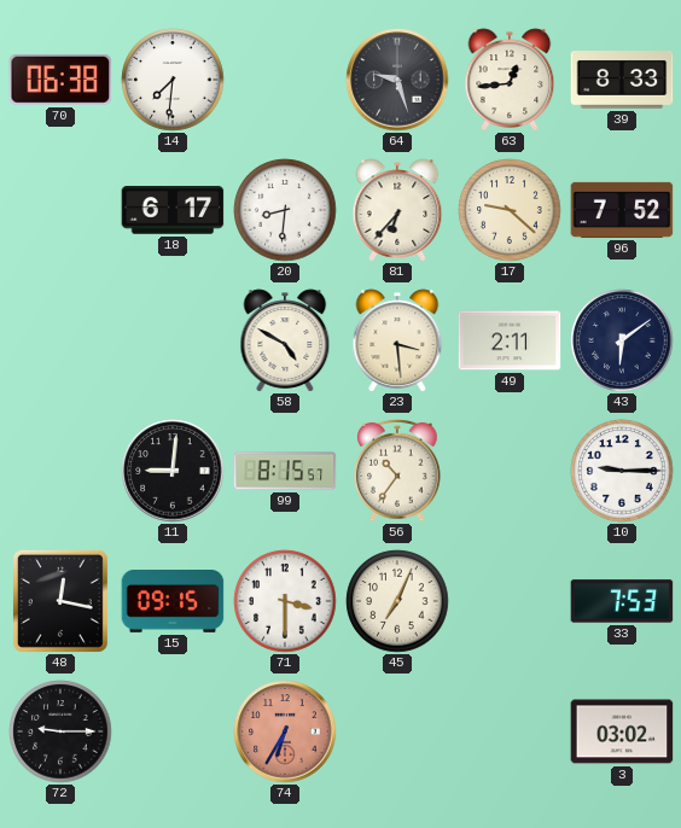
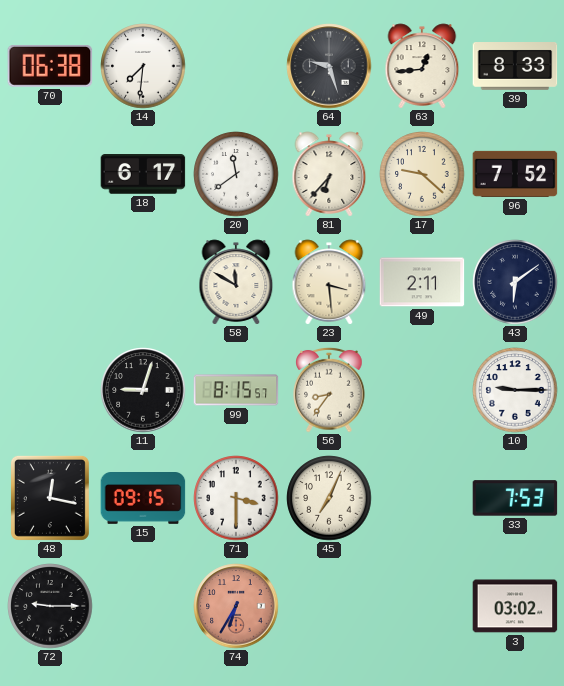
20: 8:31 -> 11:39
58: 4:50 -> 11:50
11: 9:01 -> 9:03
56: 10:36 -> 8:36
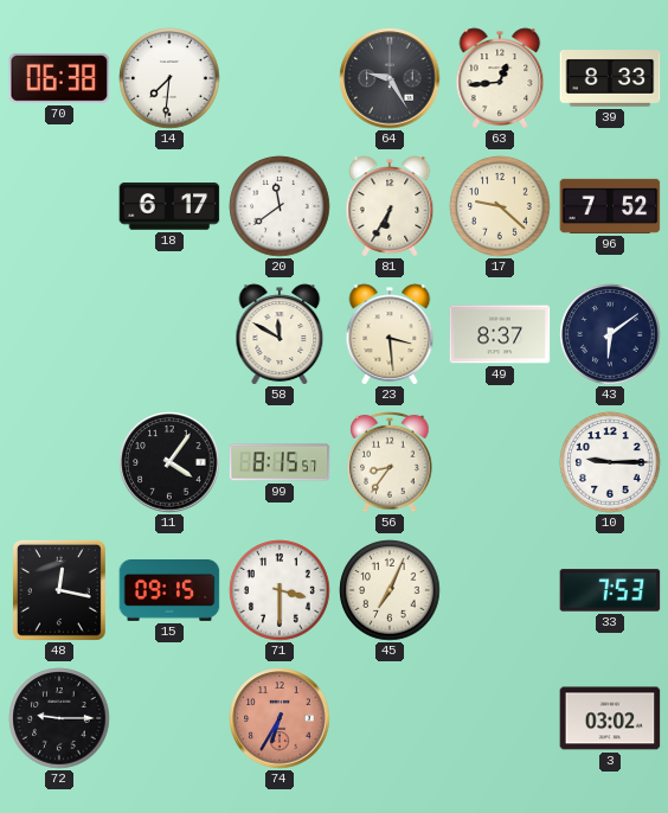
64: 9:27 -> 9:25
81: 6:37 -> 6:35
49: 2:11 -> 8:37
11: 9:03 -> 4:06
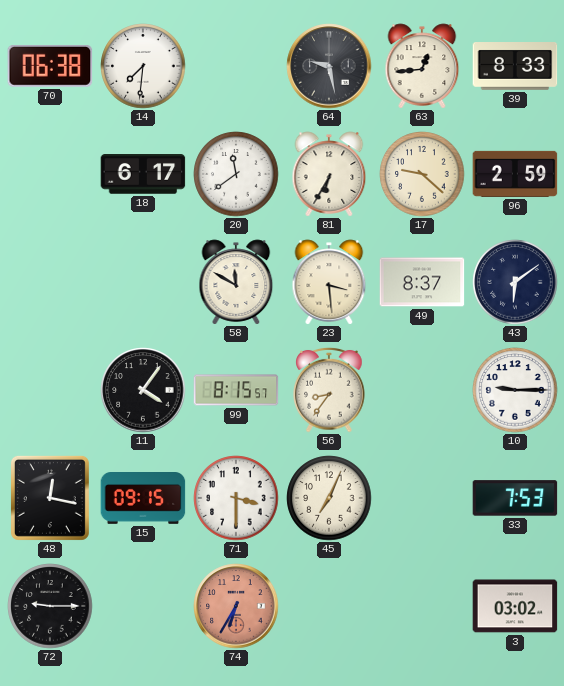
64: 9:25 -> 9:28
96: 7:52 -> 2:59
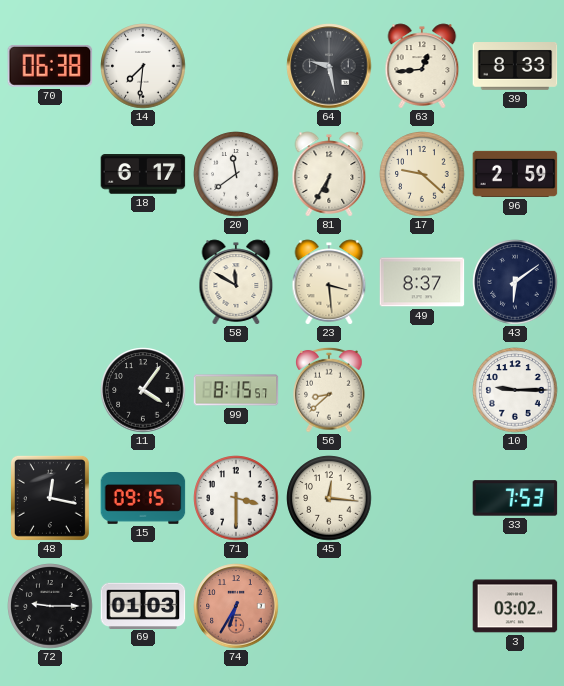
56: 8:36 -> 8:38
45: 7:04 -> 12:16
69: none -> 01:03
